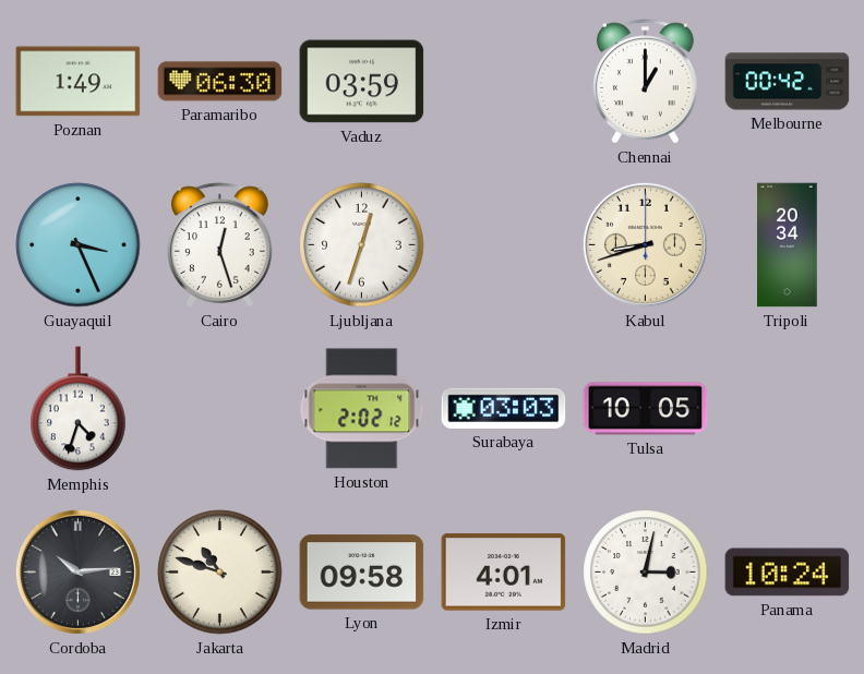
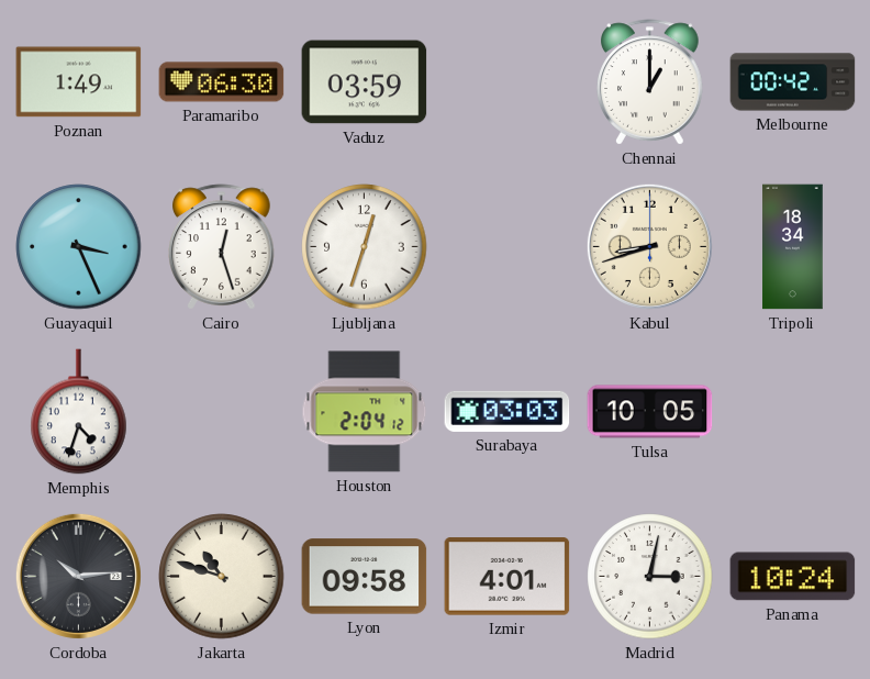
Tripoli: 20:34 -> 18:34
Houston: 2:02 -> 2:04
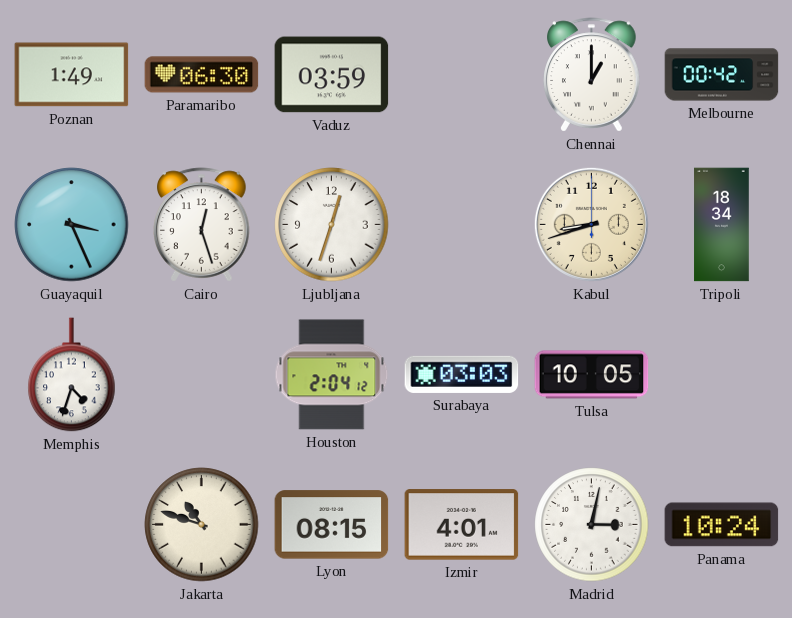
Cordoba: 10:14 -> none
Lyon: 09:58 -> 08:15
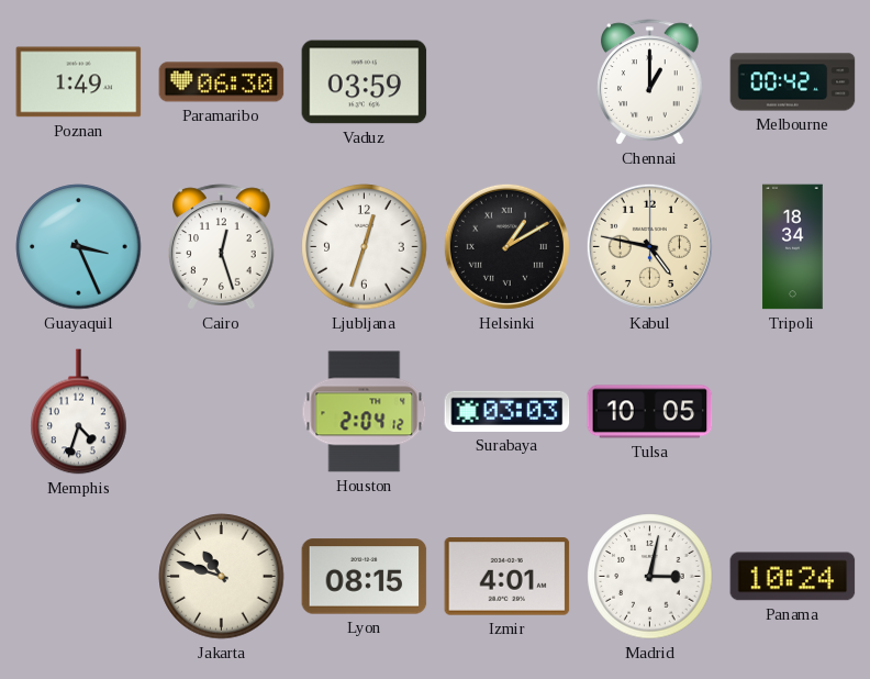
Helsinki: none -> 1:10
Kabul: 8:42 -> 4:47
